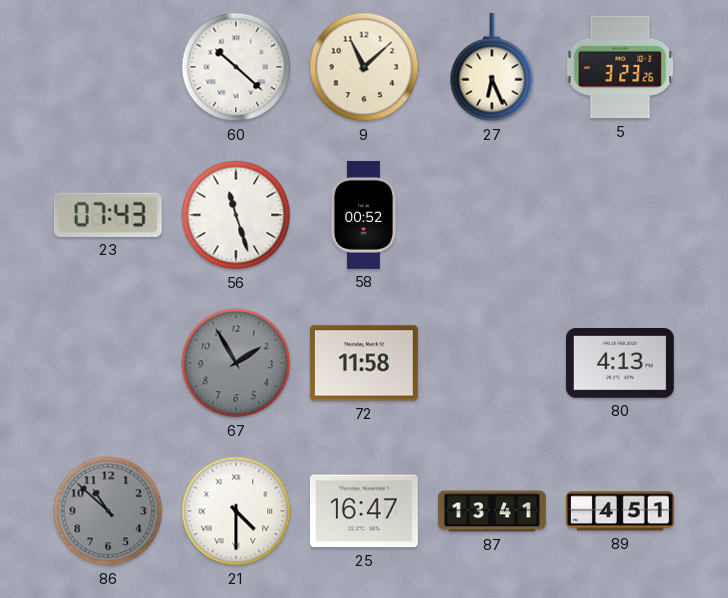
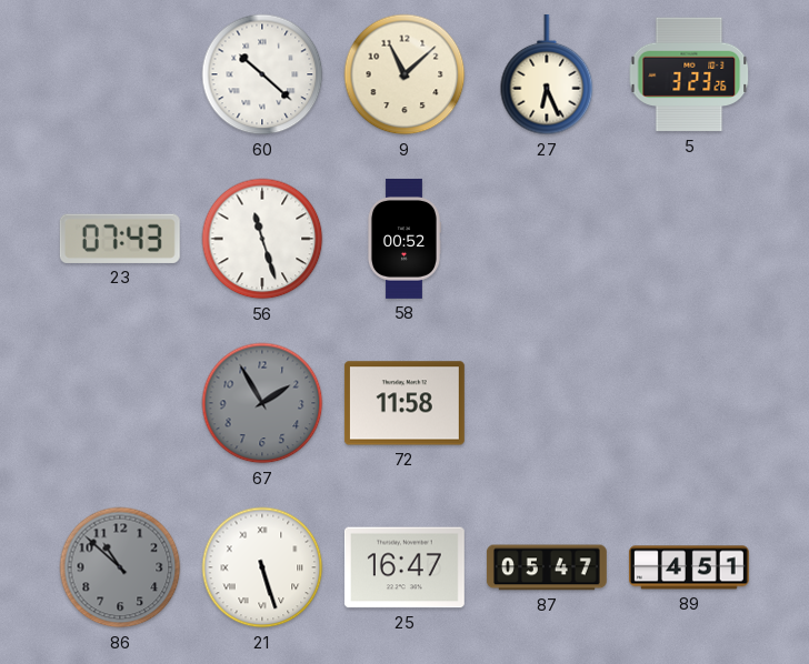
80: 4:13 -> none
21: 4:30 -> 5:27
87: 13:41 -> 05:47
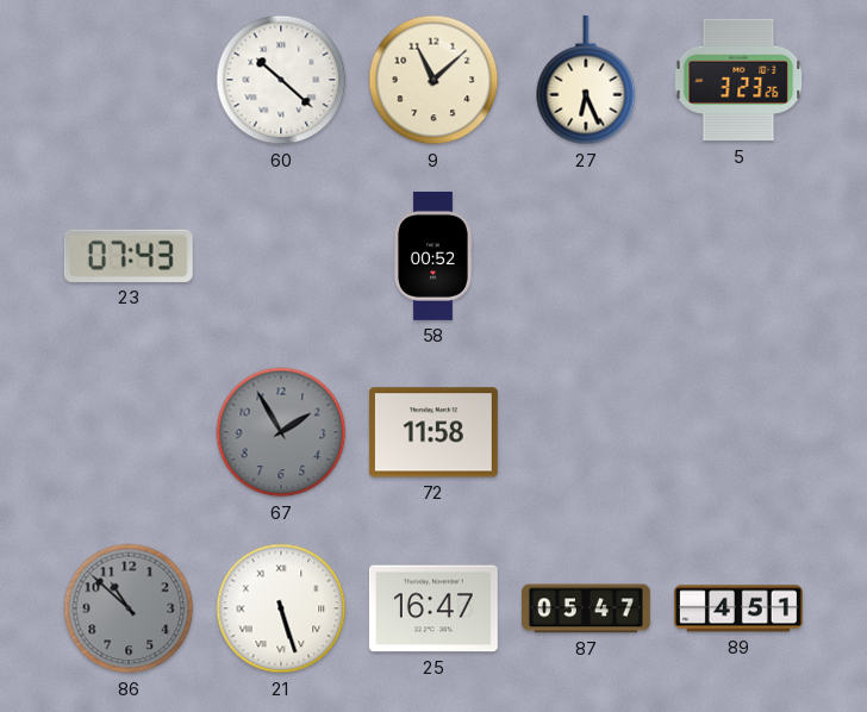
56: 11:27 -> none
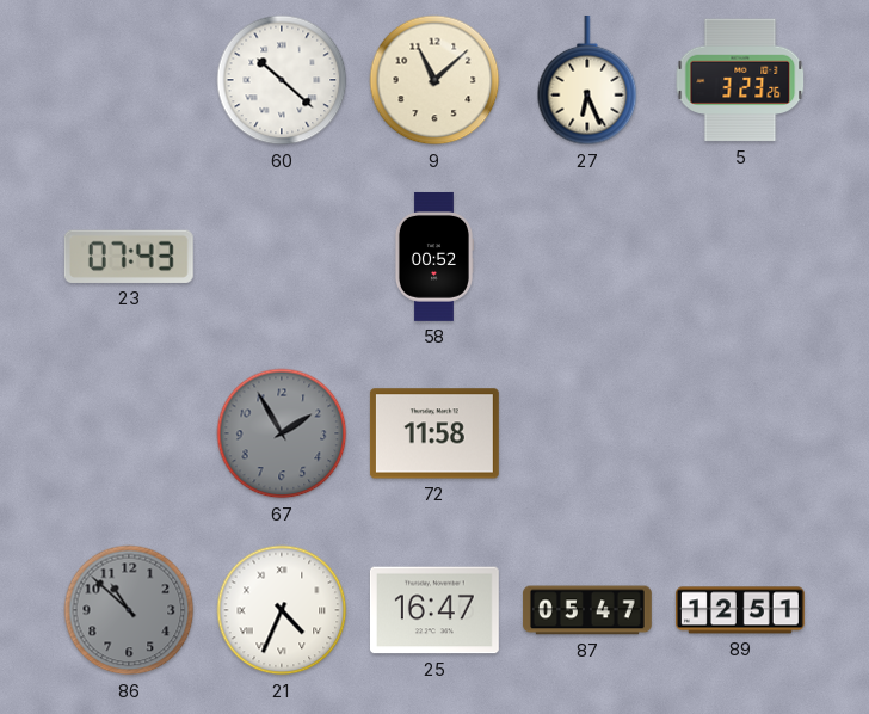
21: 5:27 -> 4:34
89: 4:51 -> 12:51
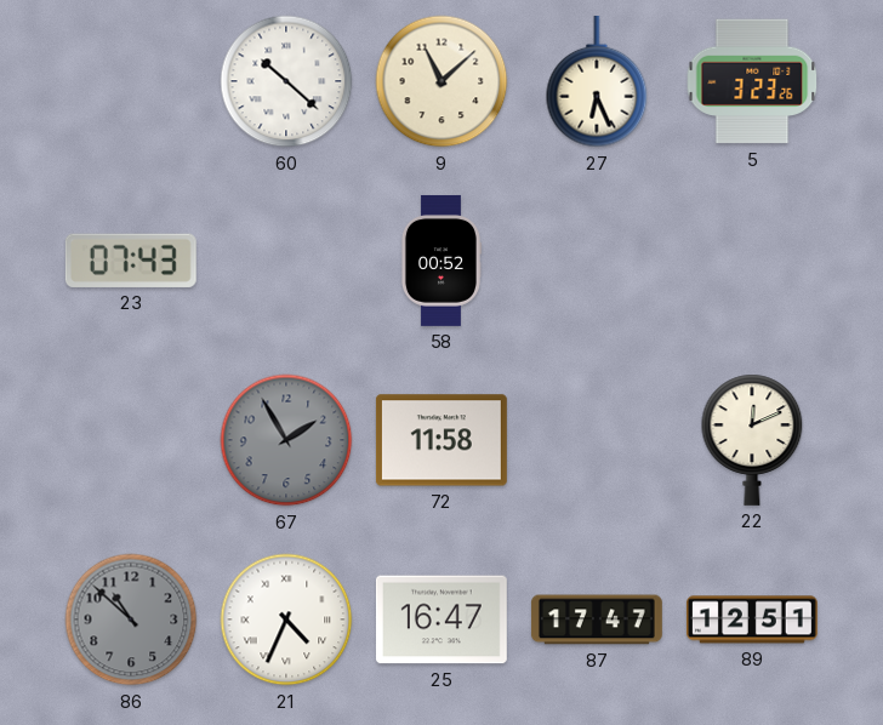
22: none -> 12:11
87: 05:47 -> 17:47
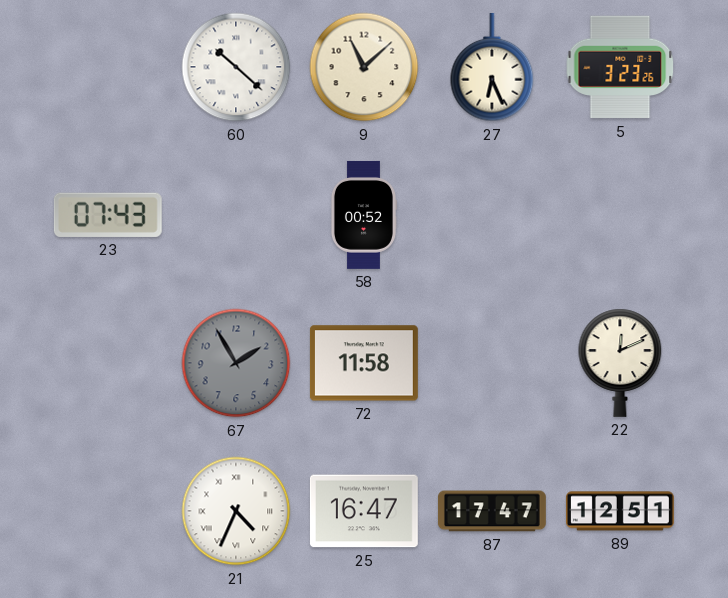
86: 10:52 -> none
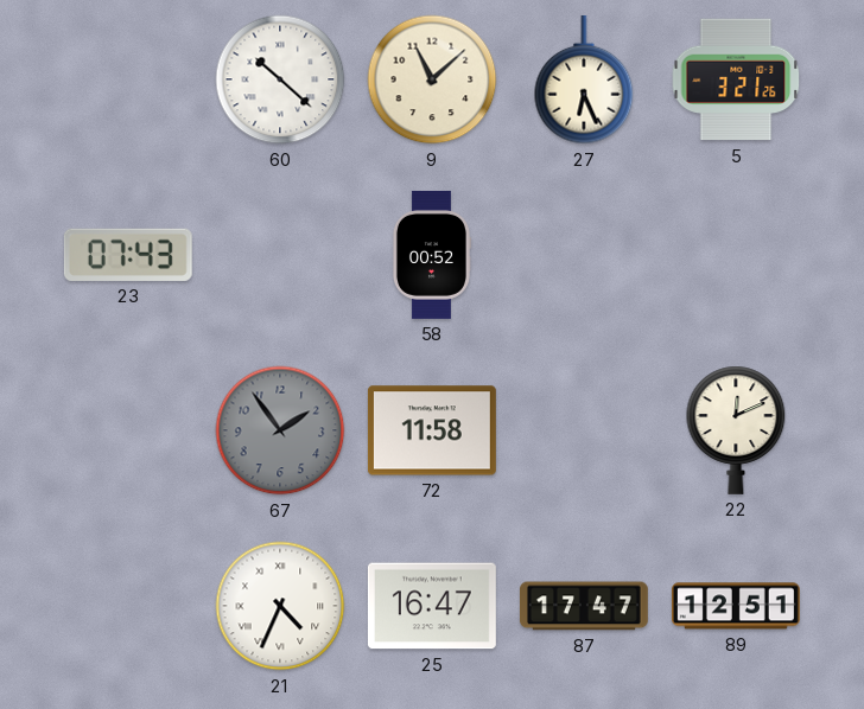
5: 3:23 -> 3:21
67: 1:55 -> 1:54
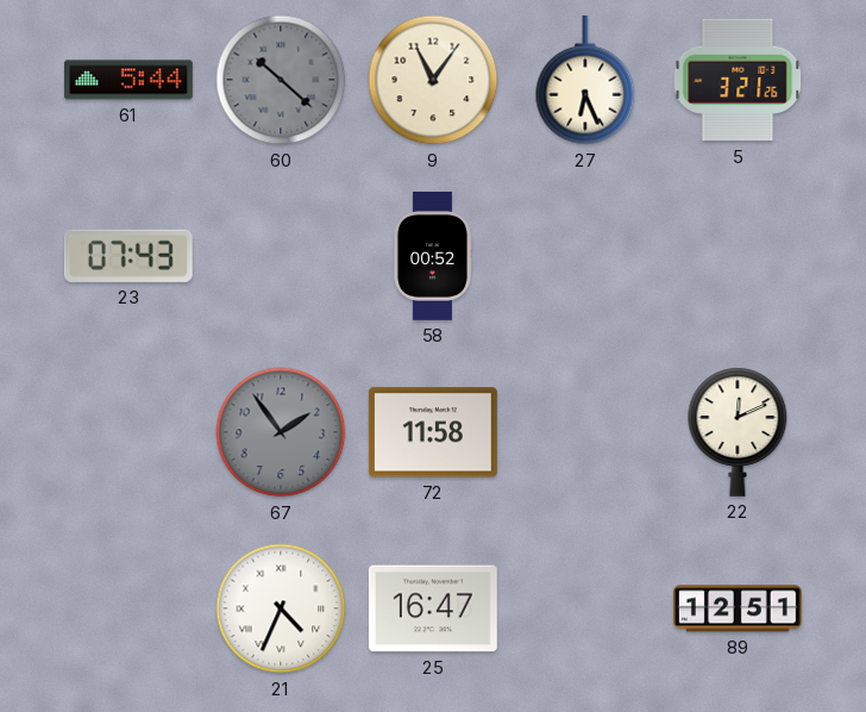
61: none -> 5:44
60 dial: white -> grey
9: 11:08 -> 11:06
87: 17:47 -> none
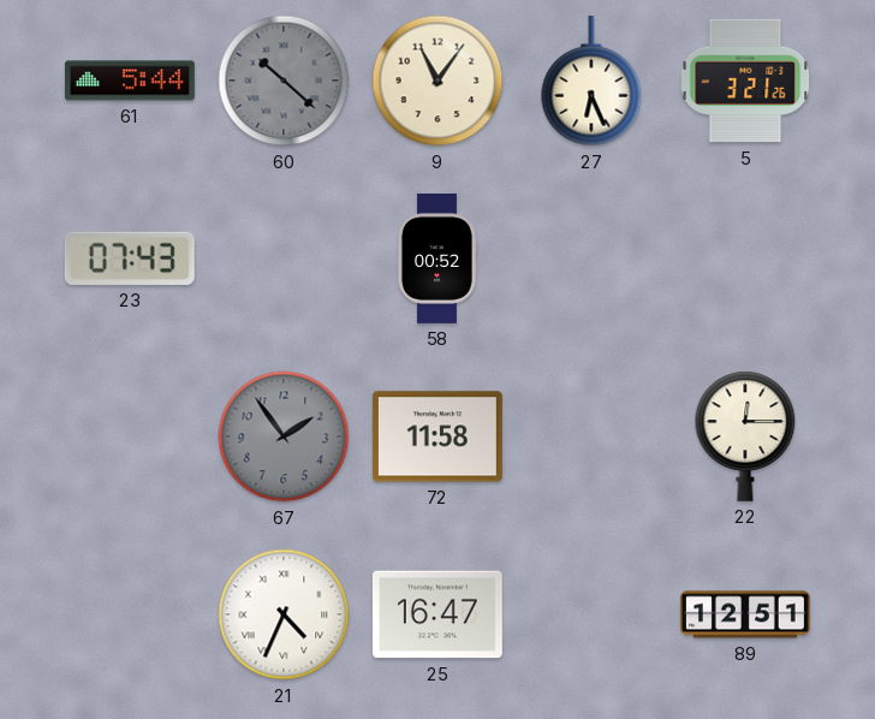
22: 12:11 -> 12:15
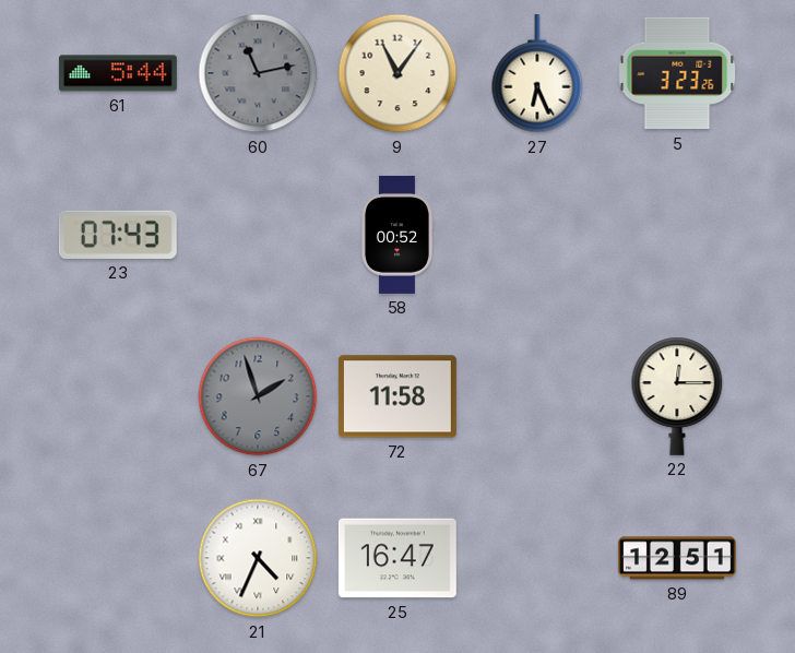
60: 10:22 -> 11:13
5: 3:21 -> 3:23
67: 1:54 -> 1:57
